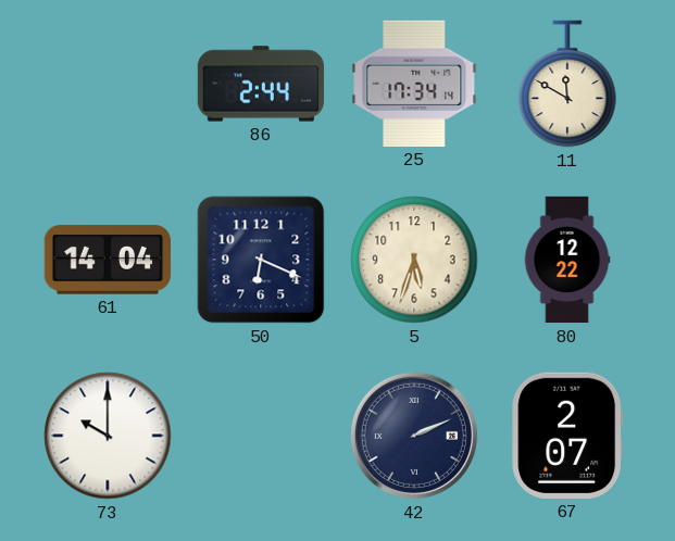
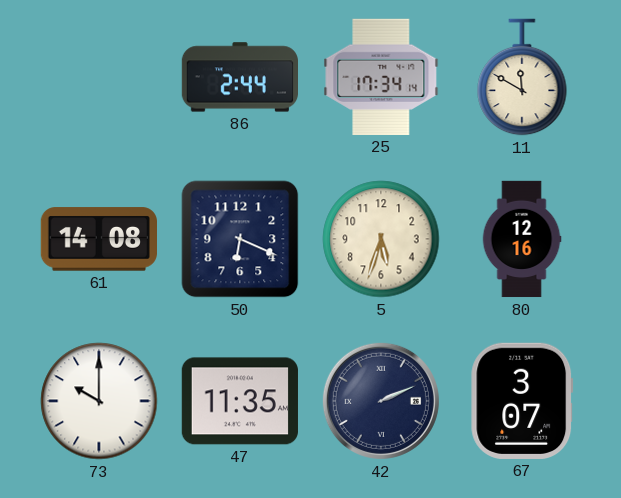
61: 14:04 -> 14:08
80: 12:22 -> 12:16
47: none -> 11:35
67: 2:07 -> 3:07
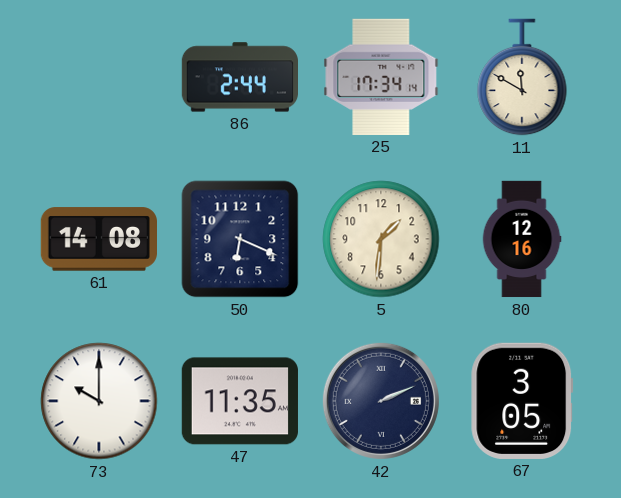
5: 5:33 -> 1:31
67: 3:07 -> 3:05
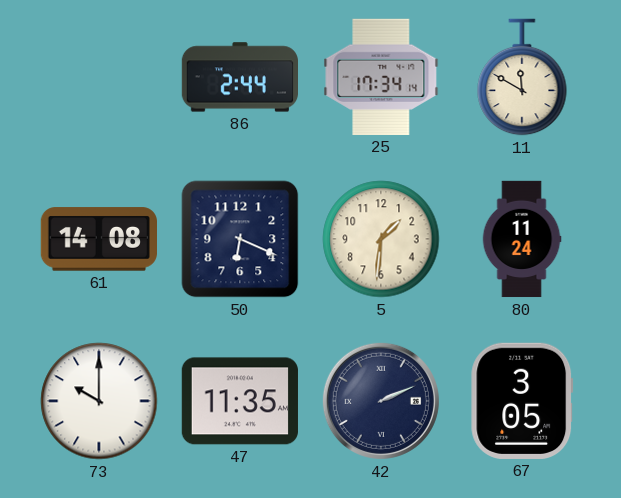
80: 12:16 -> 11:24
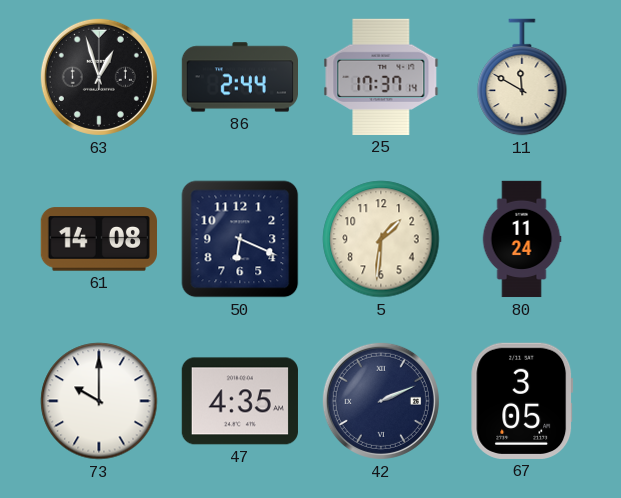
63: none -> 12:57
25: 17:34 -> 17:37
47: 11:35 -> 4:35
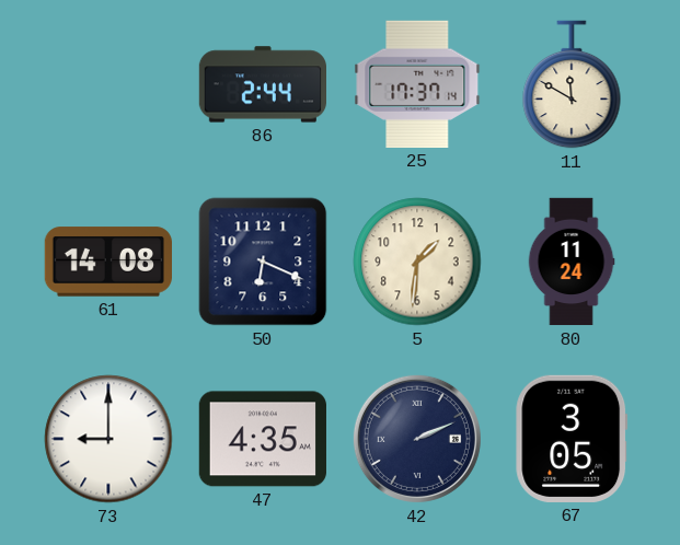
63: 12:57 -> none
73: 10:00 -> 9:00
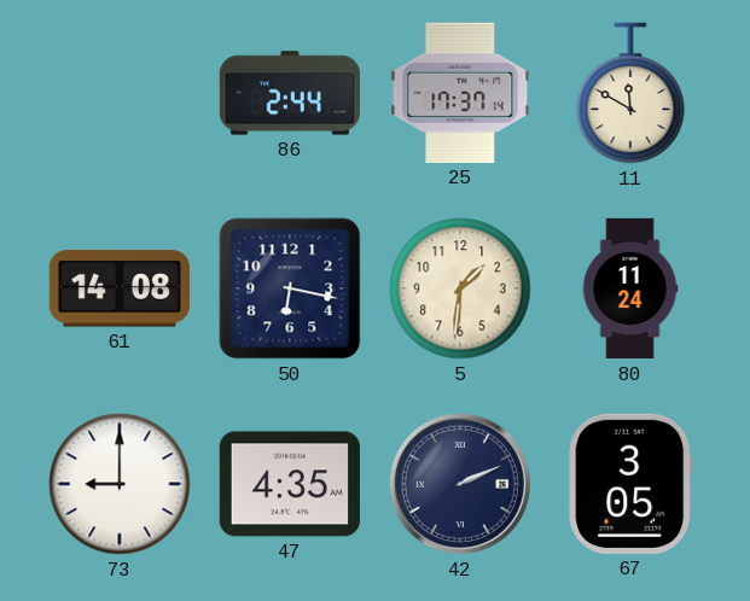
50: 6:19 -> 6:17
